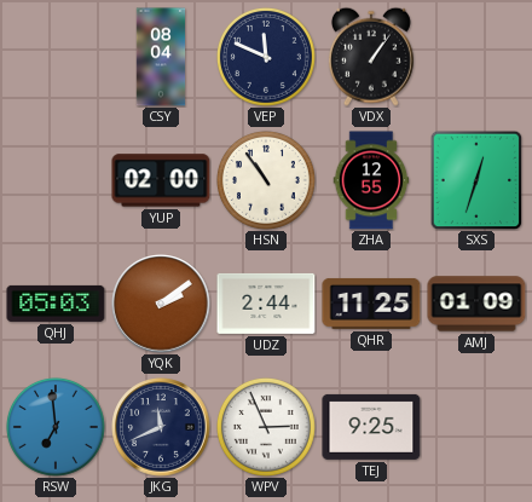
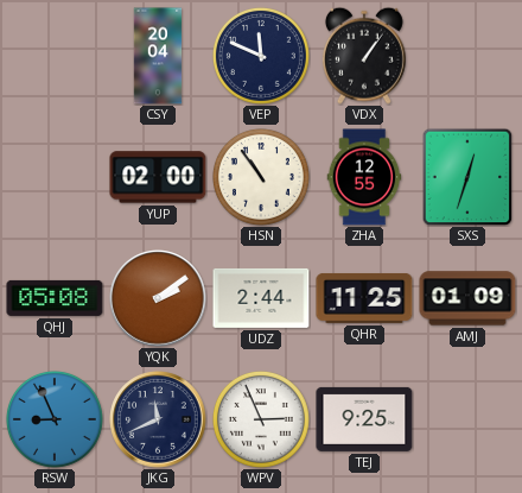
CSY: 08:04 -> 20:04
QHJ: 05:03 -> 05:08
RSW: 6:59 -> 8:56
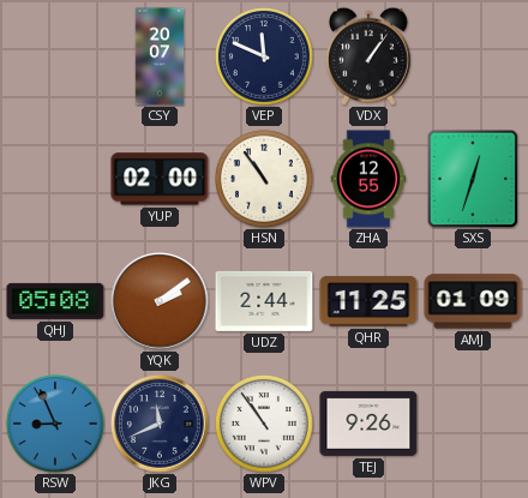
CSY: 20:04 -> 20:07
WPV: 2:56 -> 10:54
TEJ: 9:25 -> 9:26
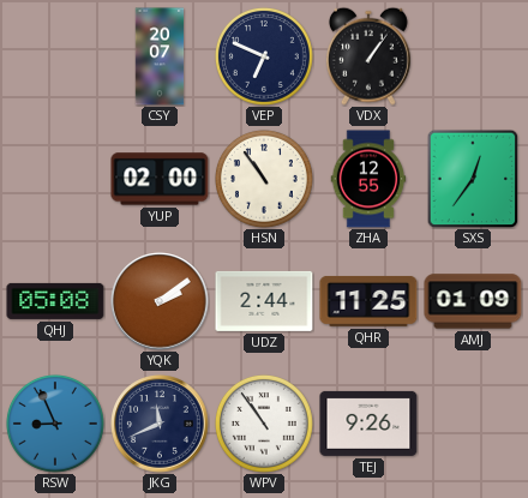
VEP: 11:49 -> 6:49
SXS: 12:33 -> 12:36
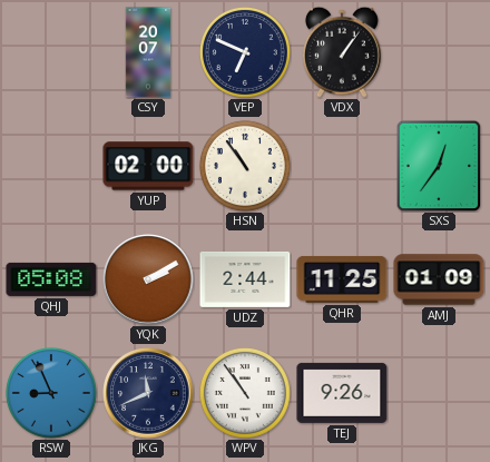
ZHA: 12:55 -> none
YQK: 2:09 -> 2:10
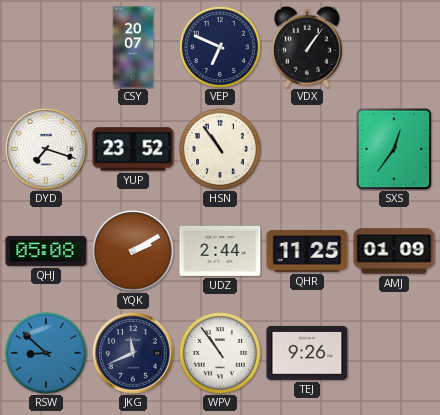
DYD: none -> 7:18
YUP: 02:00 -> 23:52
RSW: 8:56 -> 8:52
